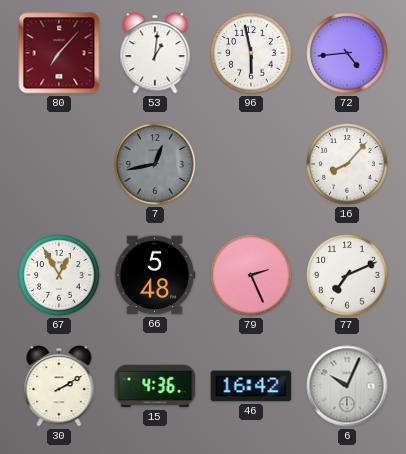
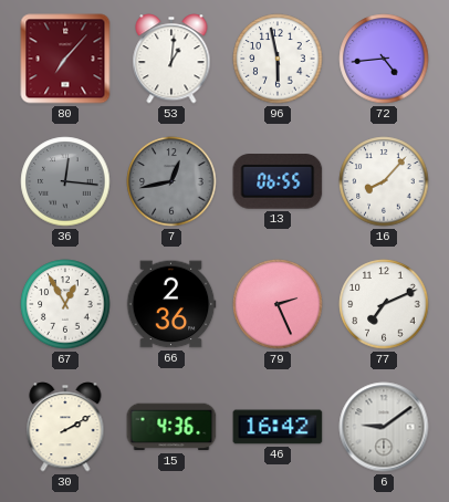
36: none -> 12:16
13: none -> 06:55
66: 5:48 -> 2:36
6: 10:04 -> 9:09
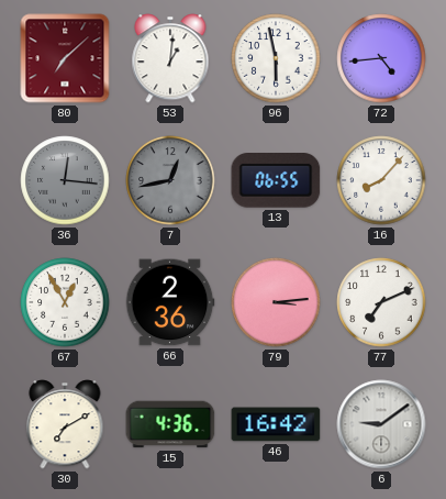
80: 7:07 -> 7:08
79: 2:26 -> 3:14
30: 2:10 -> 7:10
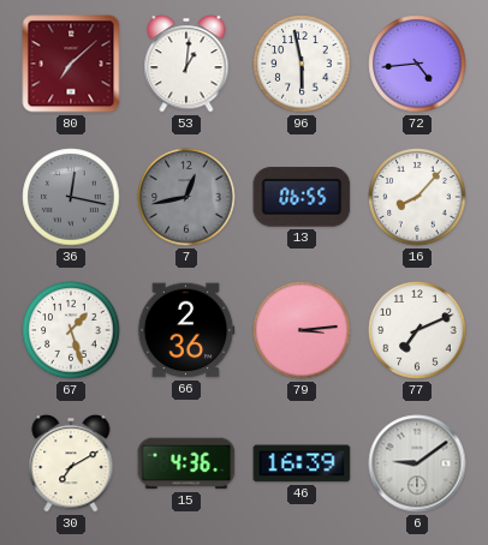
36: 12:16 -> 12:17
67: 12:55 -> 1:27
46: 16:42 -> 16:39
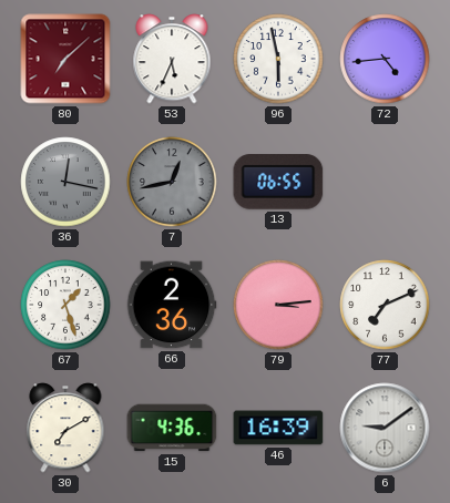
53: 1:01 -> 5:34
16: 8:07 -> none
